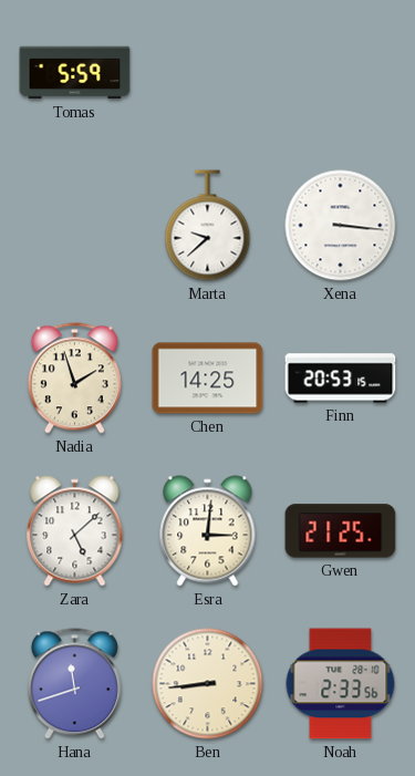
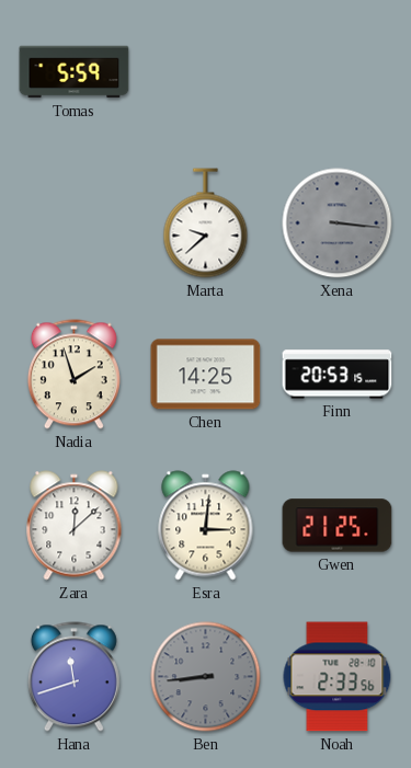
Xena dial: white -> grey
Zara: 5:08 -> 12:08
Ben dial: cream -> grey
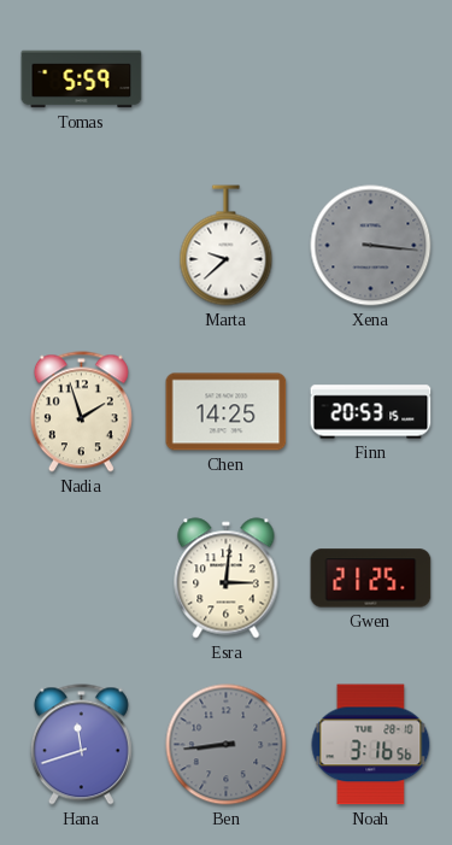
Zara: 12:08 -> none
Noah: 2:33 -> 3:16
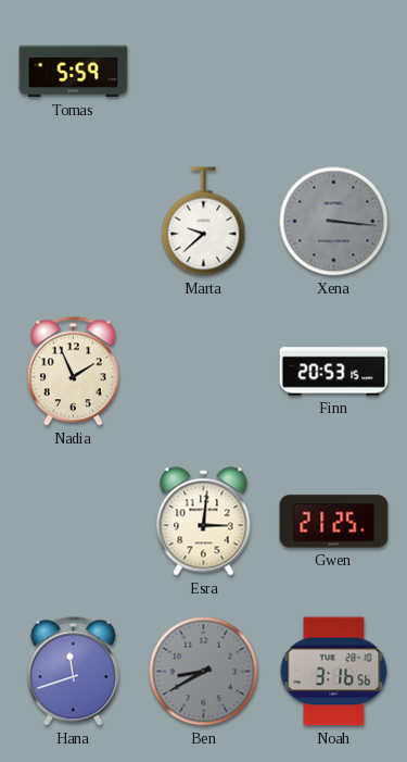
Nadia: 1:57 -> 1:56
Chen: 14:25 -> none
Ben: 8:44 -> 8:40
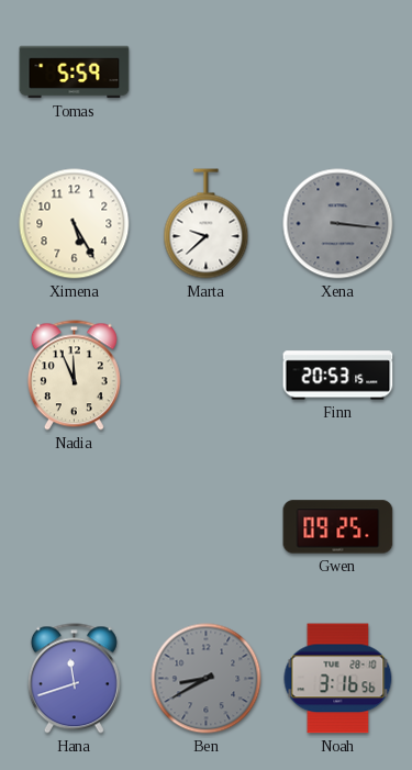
Ximena: none -> 5:25
Nadia: 1:56 -> 11:56
Esra: 3:01 -> none
Gwen: 21:25 -> 09:25
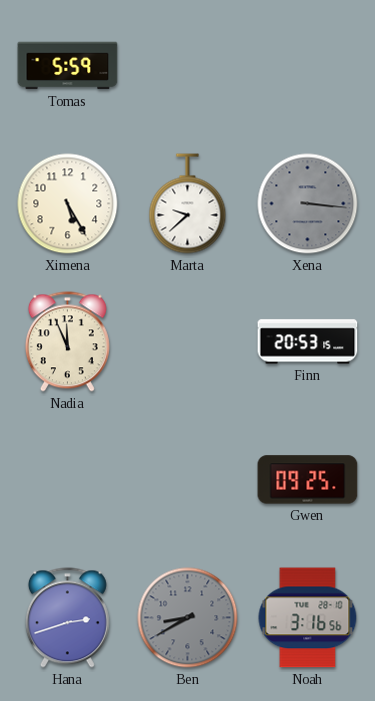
Hana: 11:42 -> 2:42
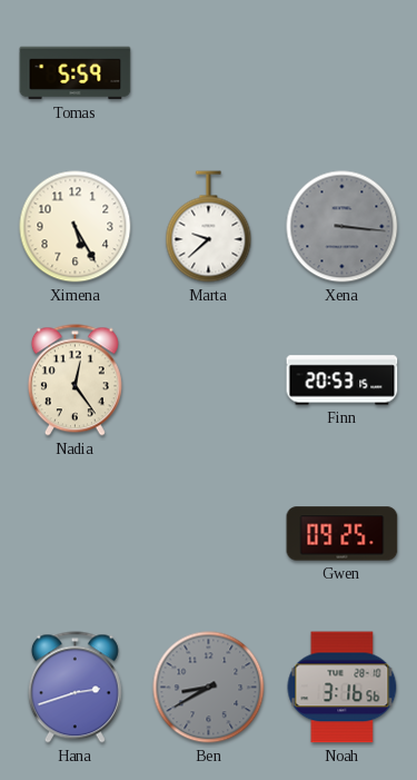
Nadia: 11:56 -> 12:24
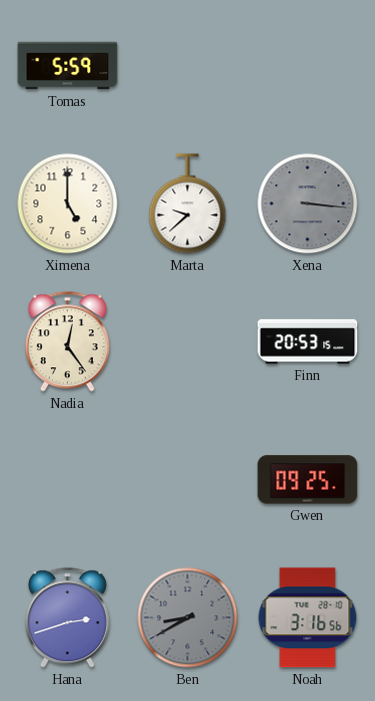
Ximena: 5:25 -> 5:00
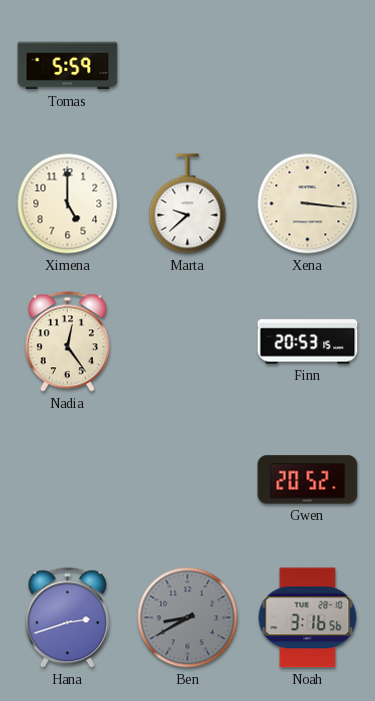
Xena dial: grey -> cream
Gwen: 09:25 -> 20:52
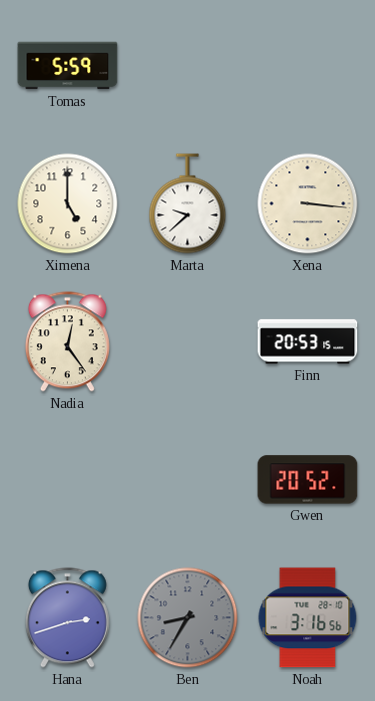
Ben: 8:40 -> 8:35
